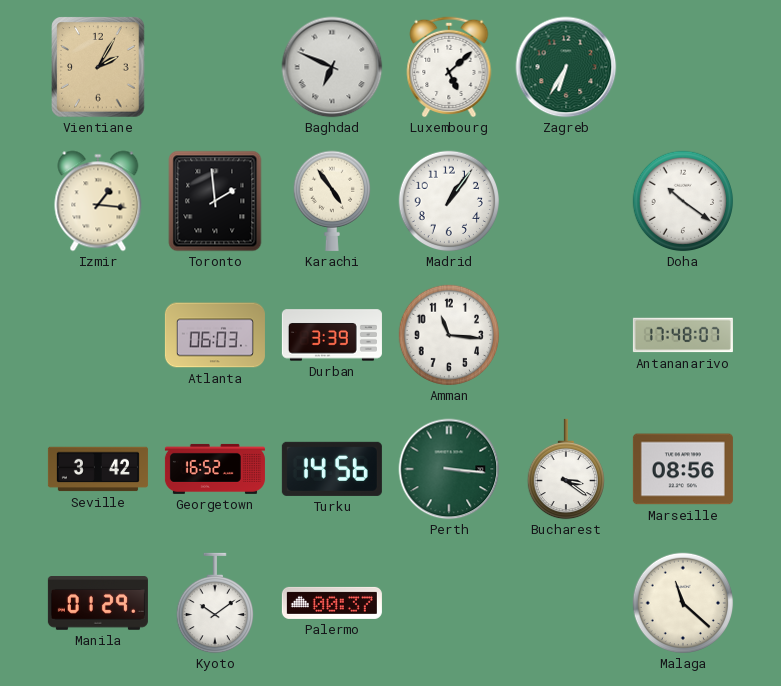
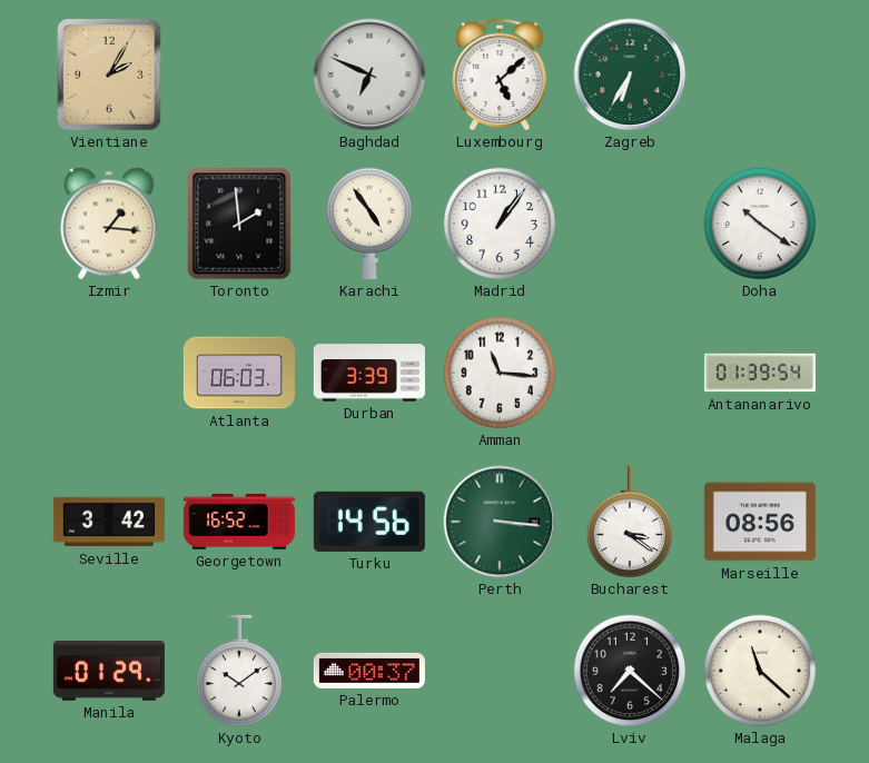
Antananarivo: 17:48 -> 01:39
Lviv: none -> 7:22
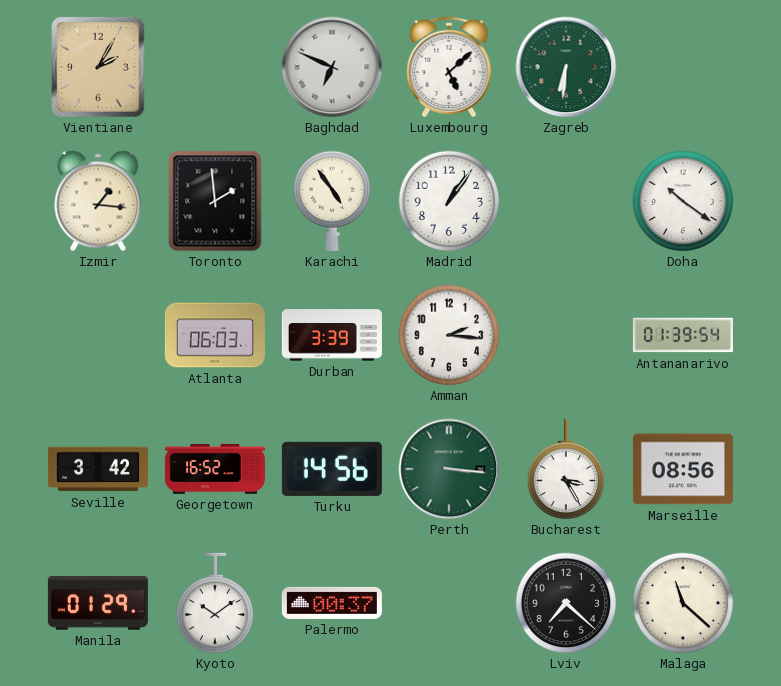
Zagreb: 6:35 -> 6:31
Amman: 11:16 -> 2:16
Bucharest: 3:21 -> 3:25
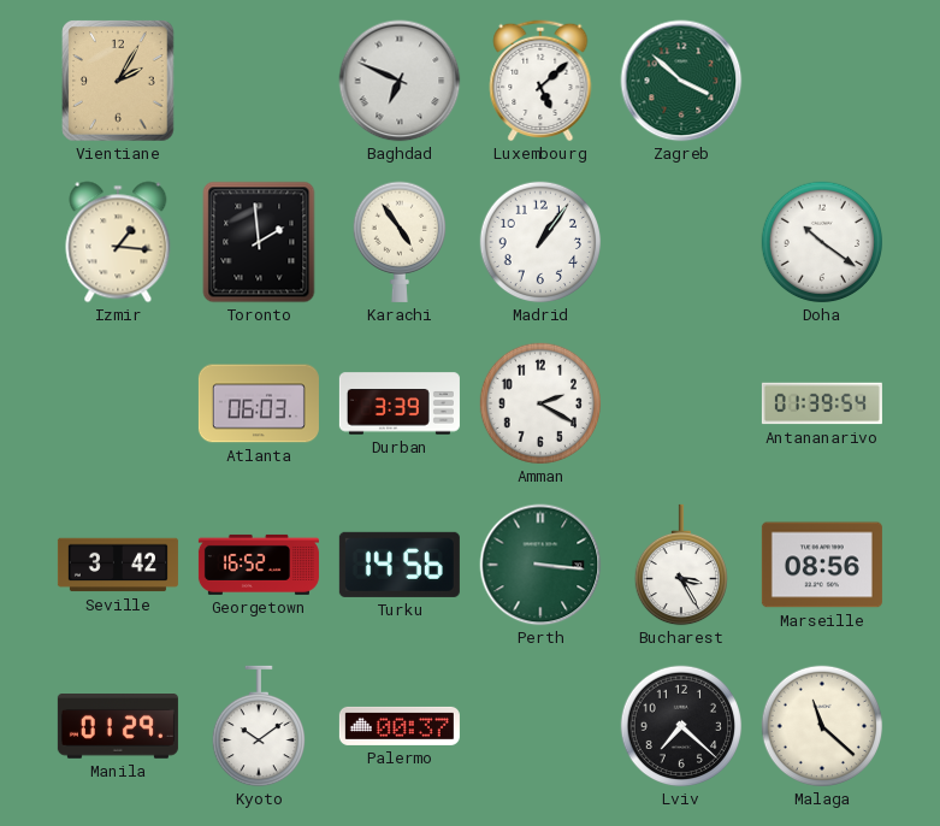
Zagreb: 6:31 -> 3:52
Amman: 2:16 -> 2:20
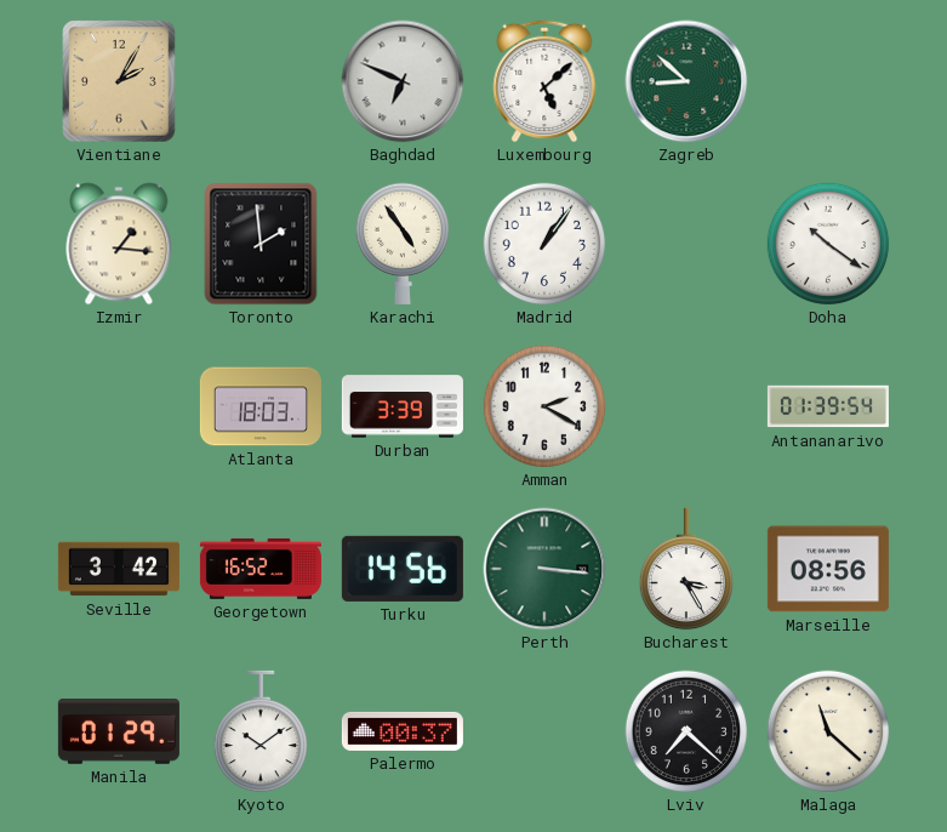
Zagreb: 3:52 -> 8:52
Atlanta: 06:03 -> 18:03
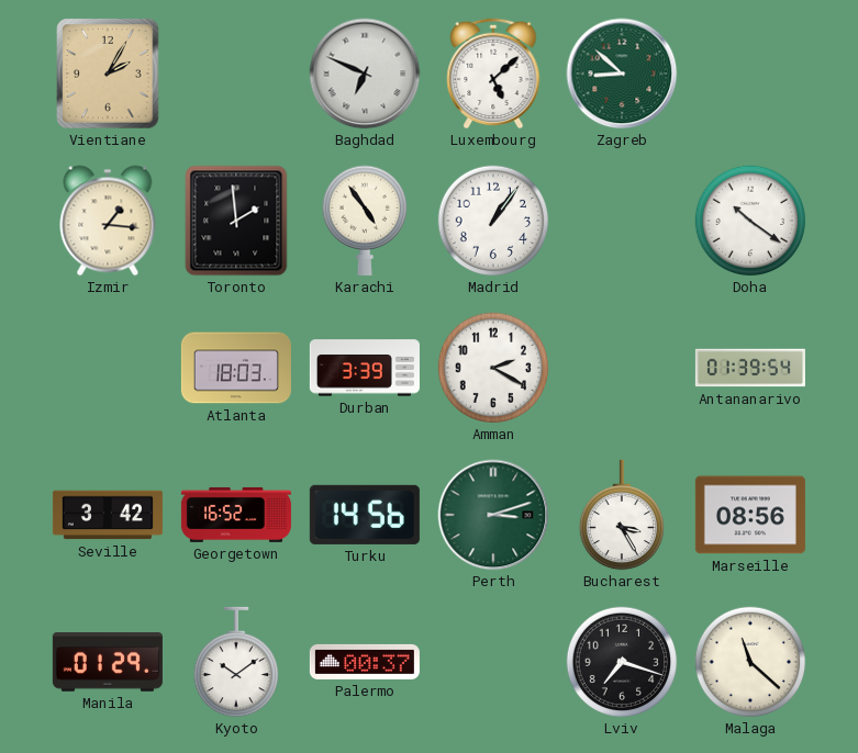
Perth: 3:16 -> 3:12
Lviv: 7:22 -> 7:18
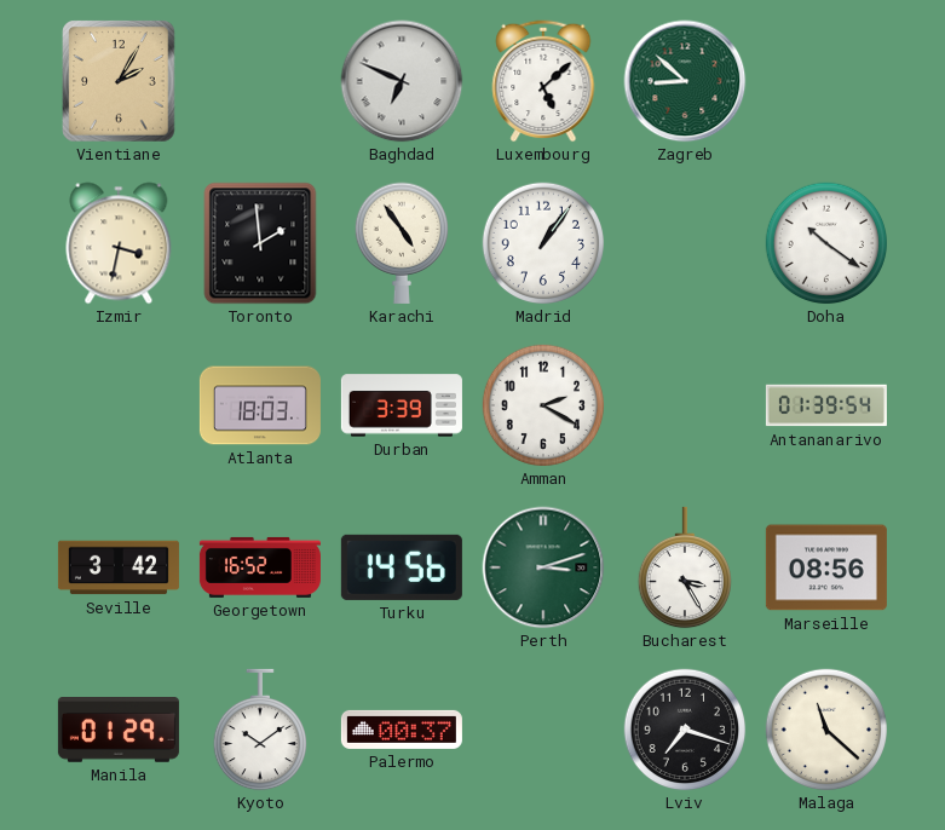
Izmir: 1:16 -> 3:32
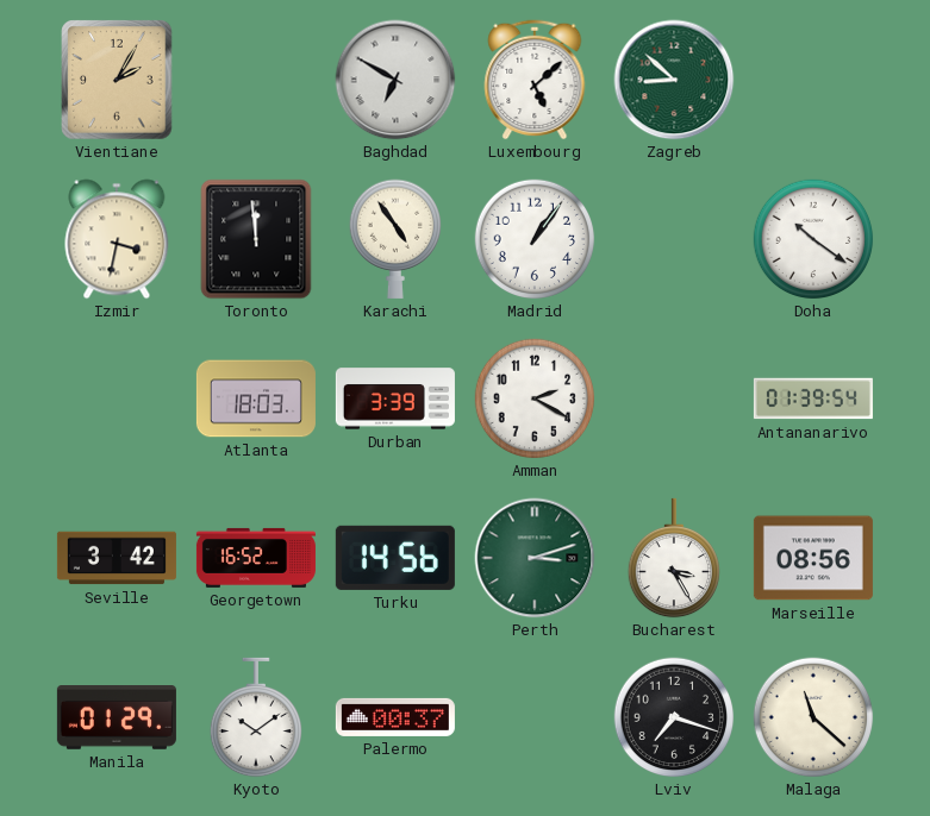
Baghdad: 6:49 -> 6:50
Toronto: 1:59 -> 11:59
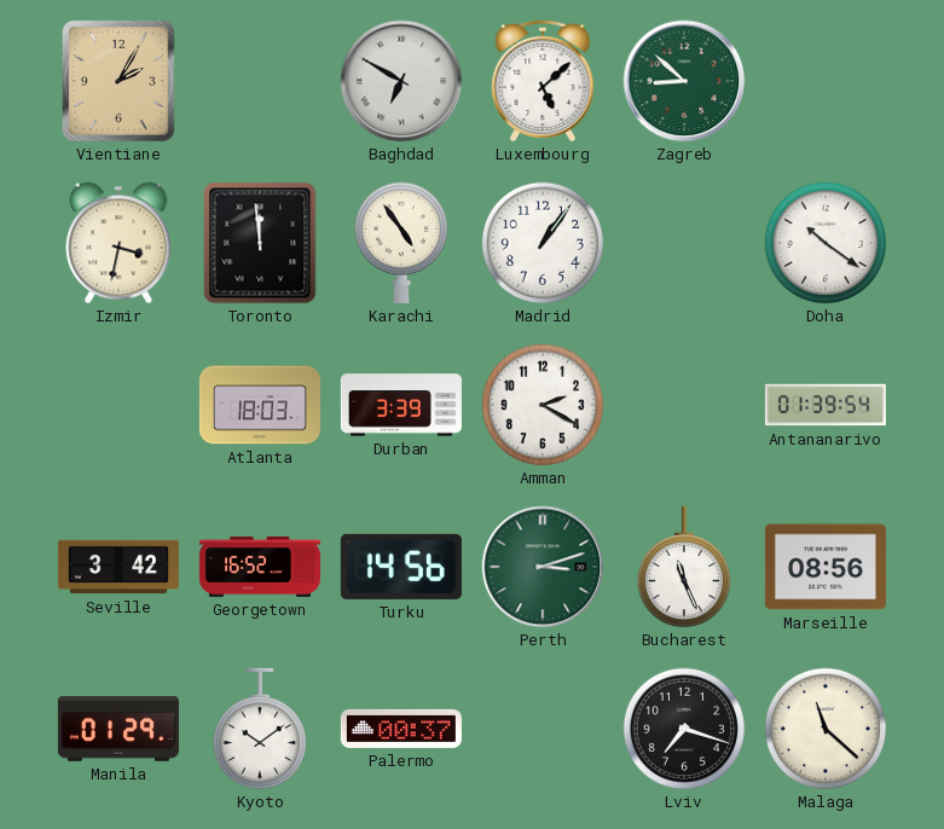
Bucharest: 3:25 -> 11:26
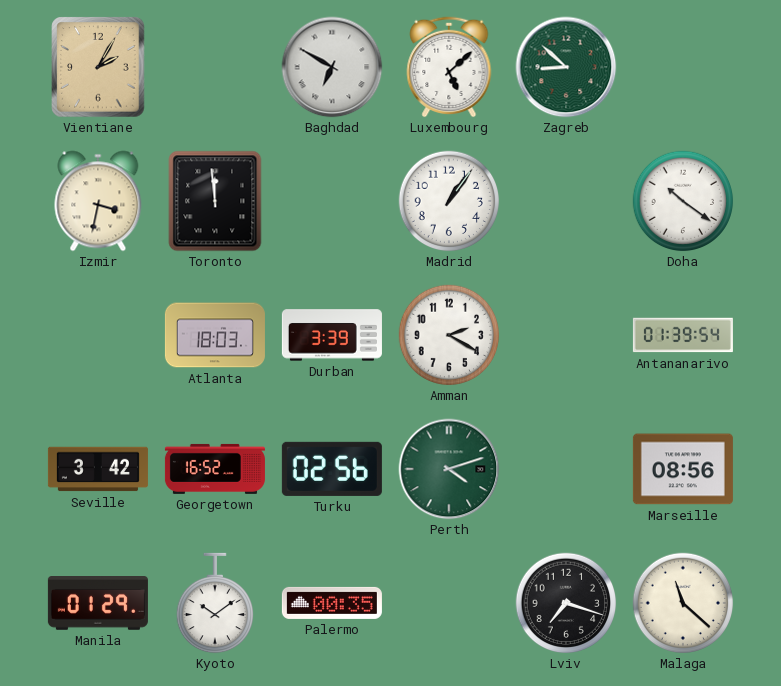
Karachi: 4:54 -> none
Turku: 14:56 -> 02:56
Perth: 3:12 -> 4:12
Bucharest: 11:26 -> none
Palermo: 00:37 -> 00:35
